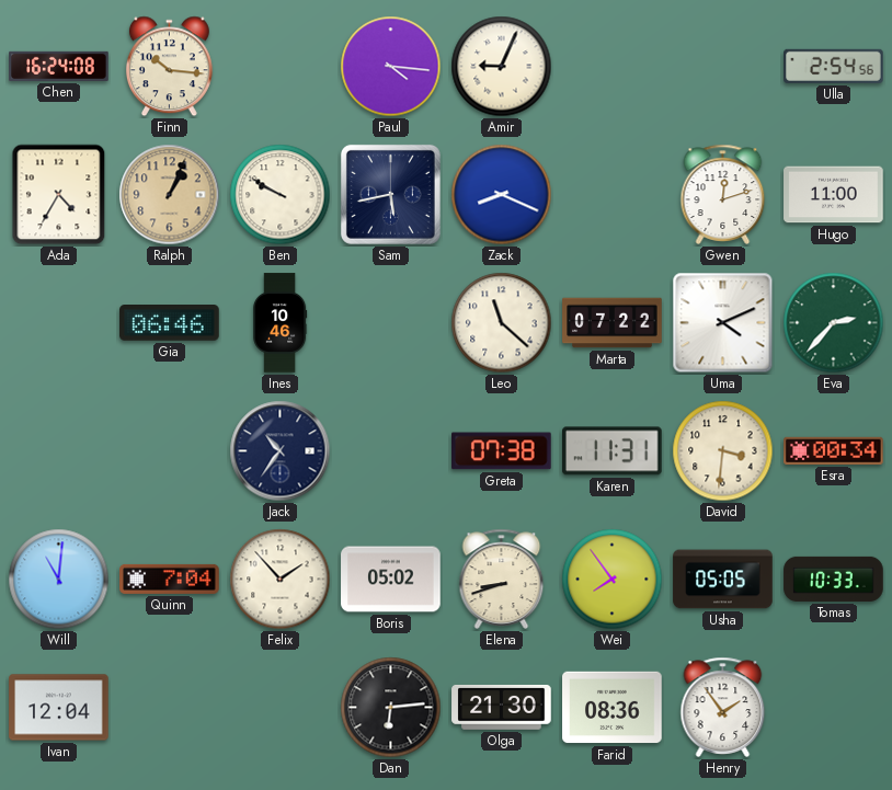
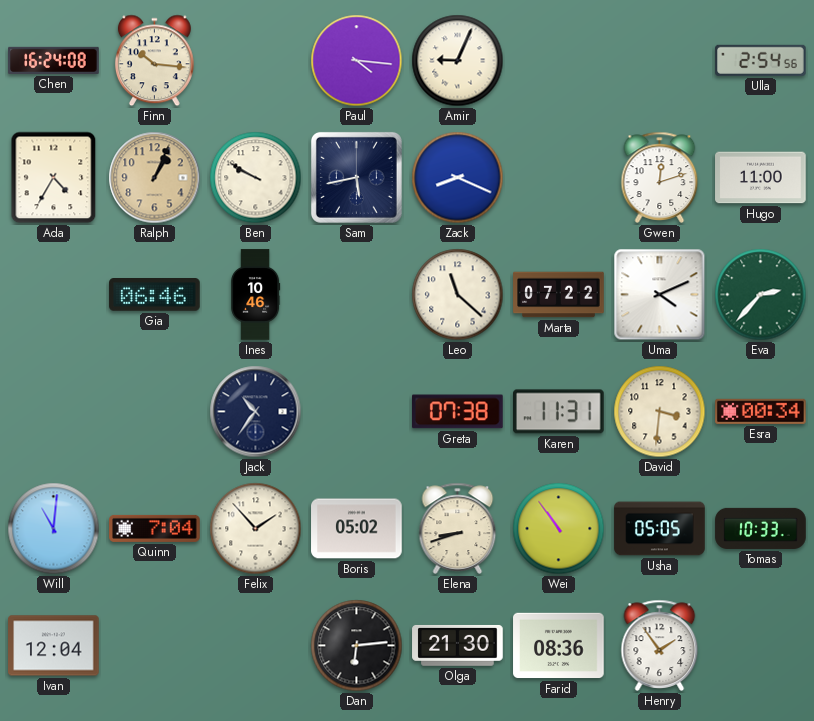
Wei: 7:54 -> 10:54
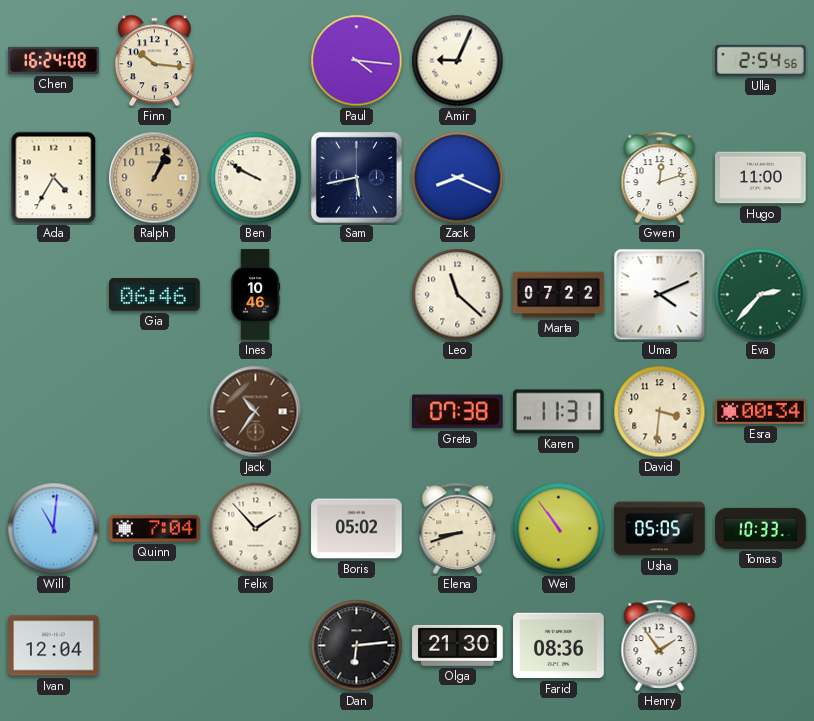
Jack dial: navy -> brown
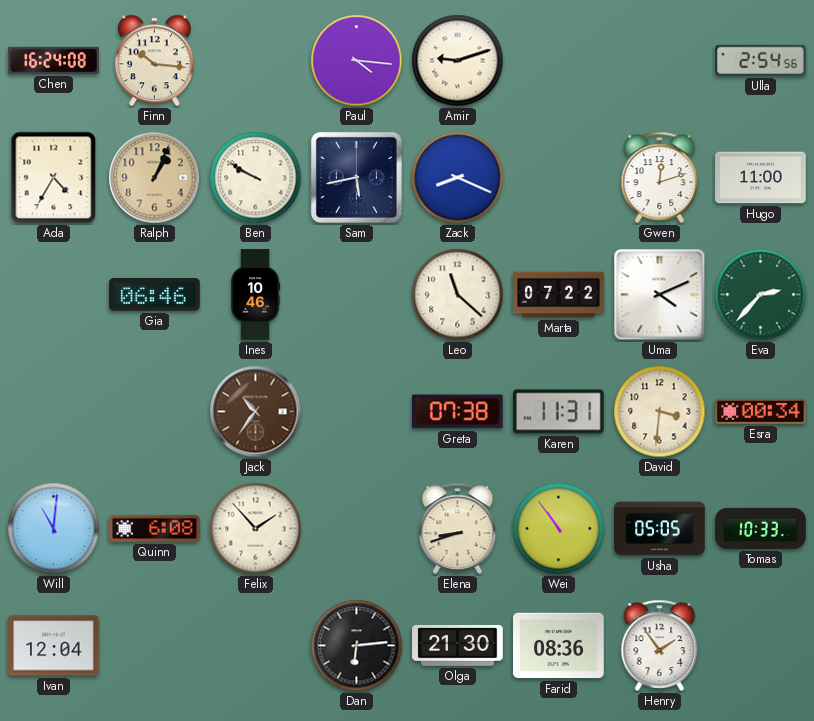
Amir: 9:04 -> 9:12
Quinn: 7:04 -> 6:08
Boris: 05:02 -> none
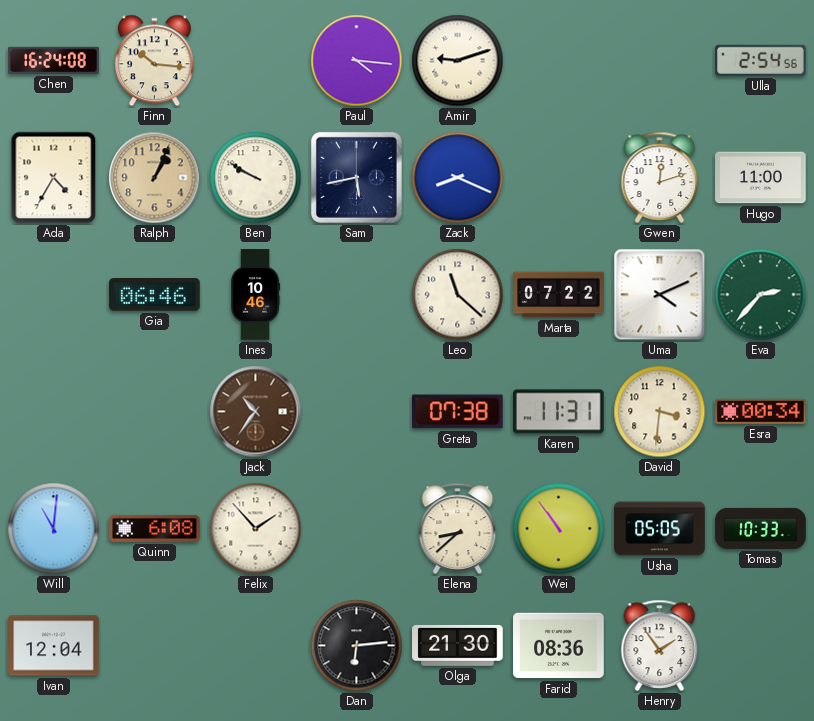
Elena: 8:42 -> 8:38
